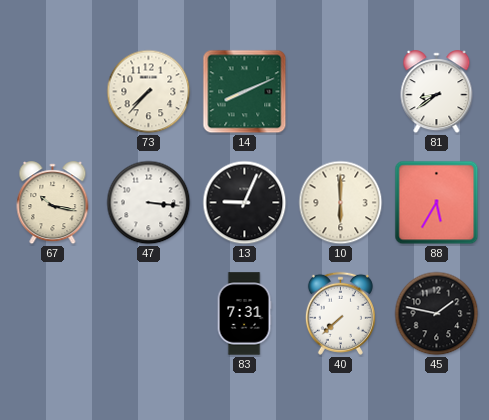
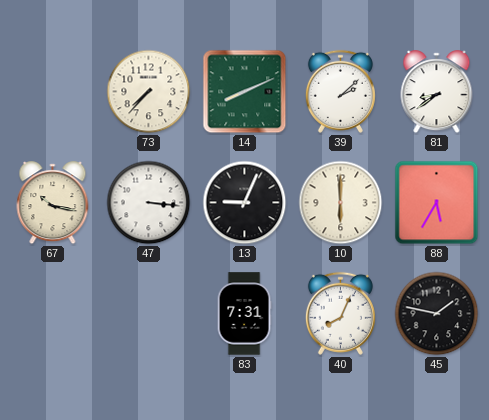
39: none -> 2:08
40: 7:38 -> 8:04
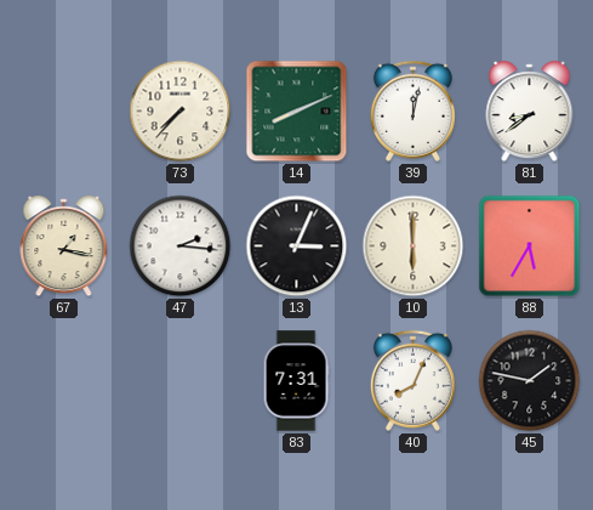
39: 2:08 -> 12:02
67: 10:17 -> 1:17
47: 3:16 -> 2:16
13: 9:04 -> 3:04
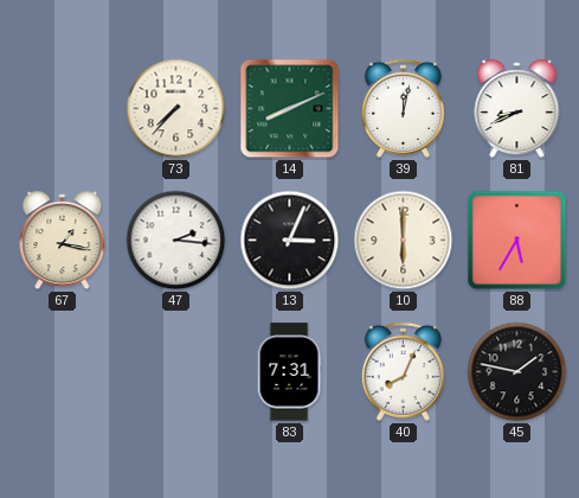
81: 8:39 -> 8:41
